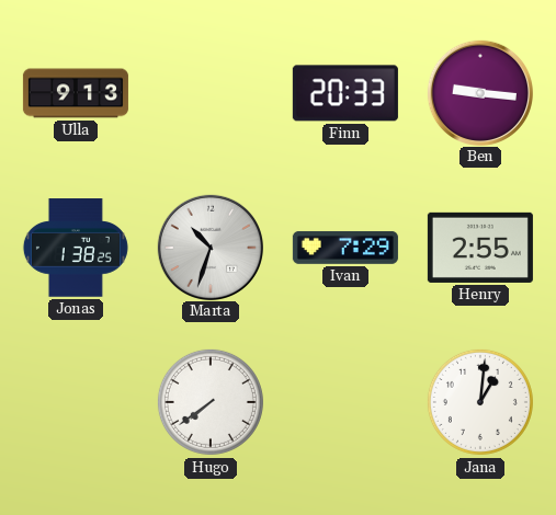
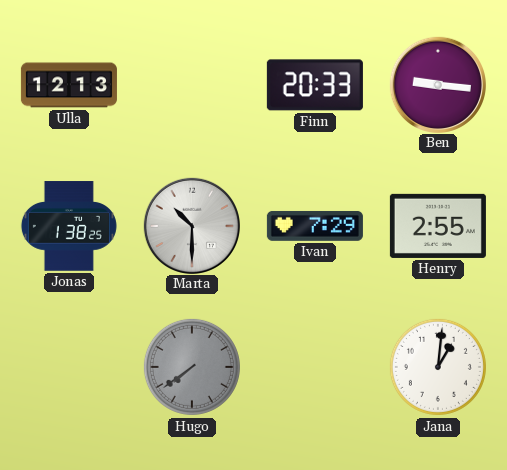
Ulla: 9:13 -> 12:13
Marta: 10:33 -> 10:30
Hugo dial: white -> grey
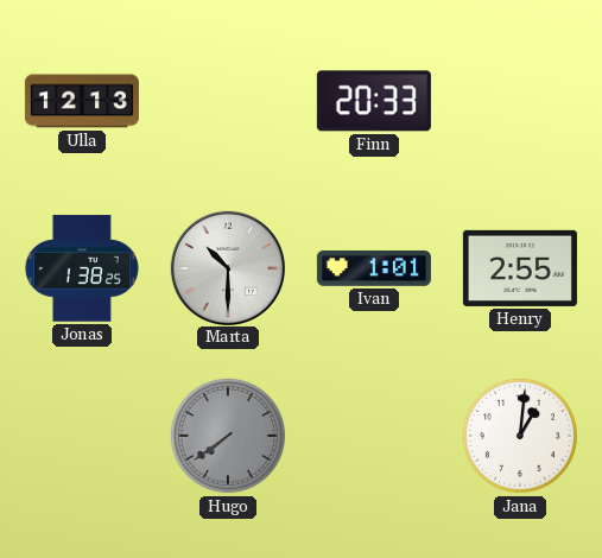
Ben: 9:16 -> none
Ivan: 7:29 -> 1:01
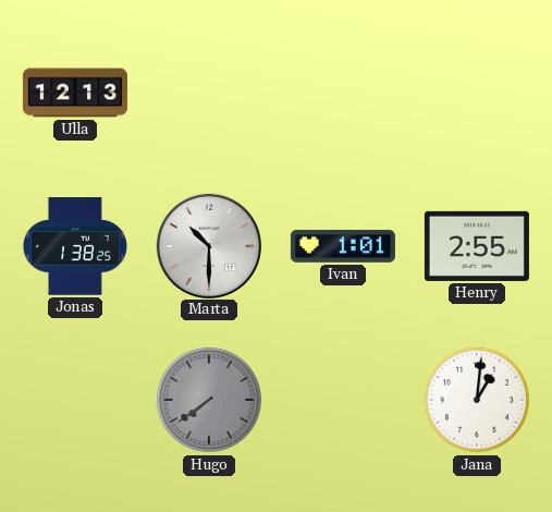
Finn: 20:33 -> none
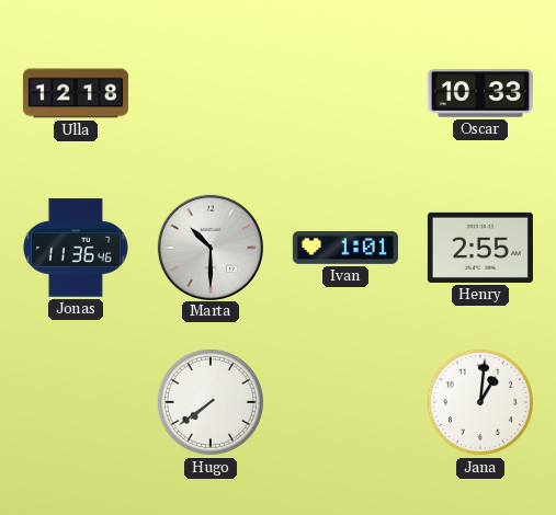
Ulla: 12:13 -> 12:18
Oscar: none -> 10:33
Jonas: 1:38 -> 11:36
Hugo dial: grey -> white
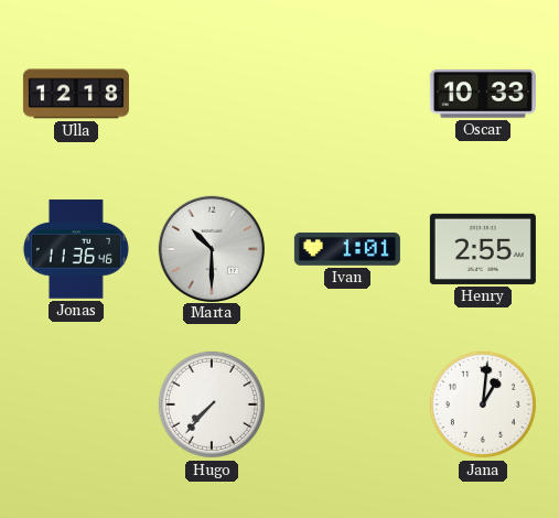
Hugo: 7:39 -> 7:37
